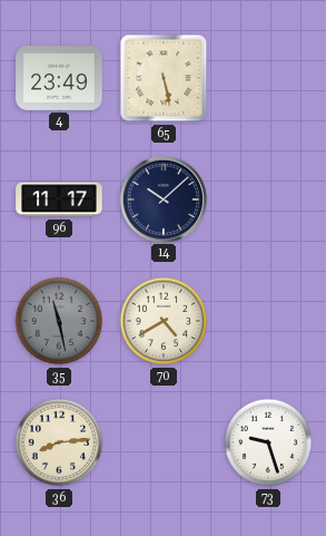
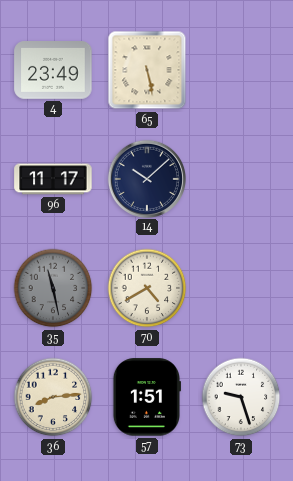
57: none -> 1:51
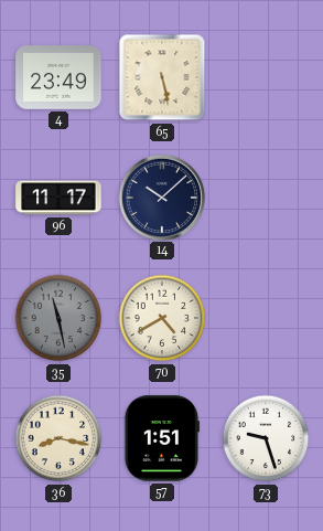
36: 8:14 -> 8:17
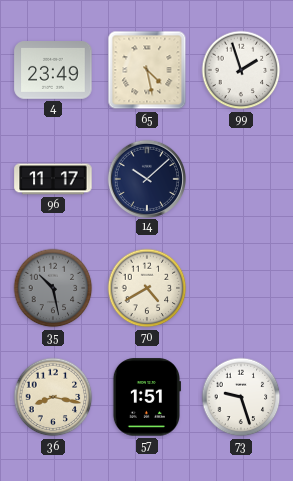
65: 5:28 -> 4:28
99: none -> 1:57
35: 11:28 -> 10:28
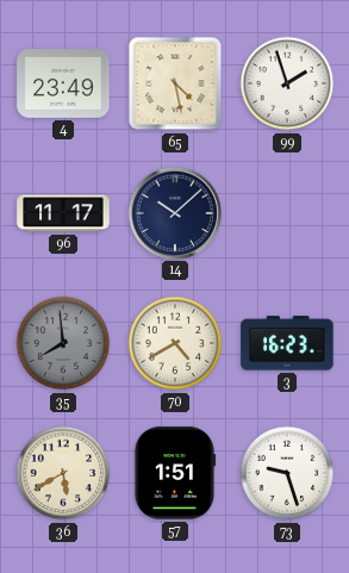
35: 10:28 -> 7:59
3: none -> 16:23
36: 8:17 -> 5:40
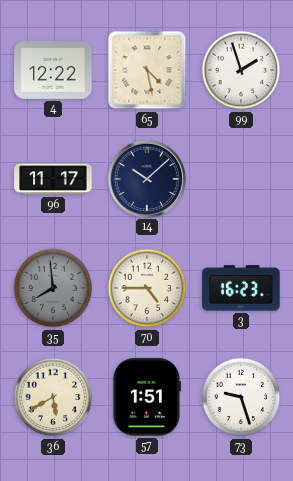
4: 23:49 -> 12:22
70: 4:40 -> 4:45
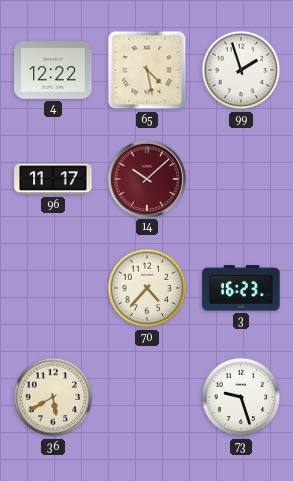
14 dial: navy -> burgundy
35: 7:59 -> none
70: 4:45 -> 4:37
57: 1:51 -> none
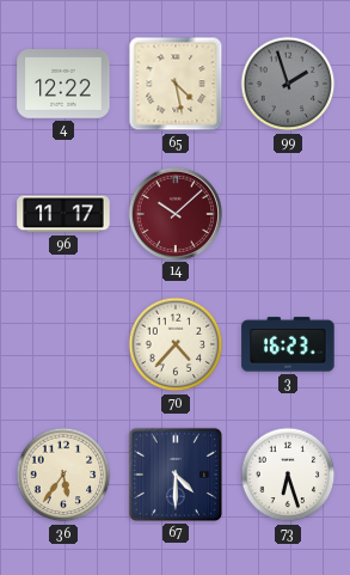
99 dial: white -> grey
36: 5:40 -> 5:36
67: none -> 4:30
73: 9:27 -> 6:27
